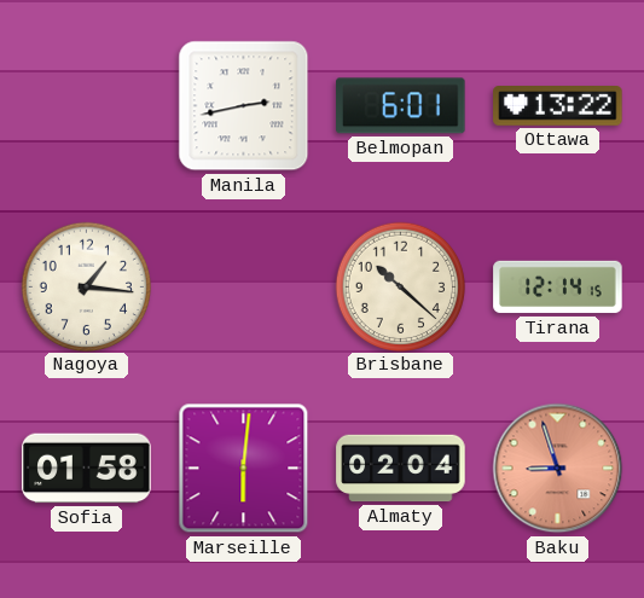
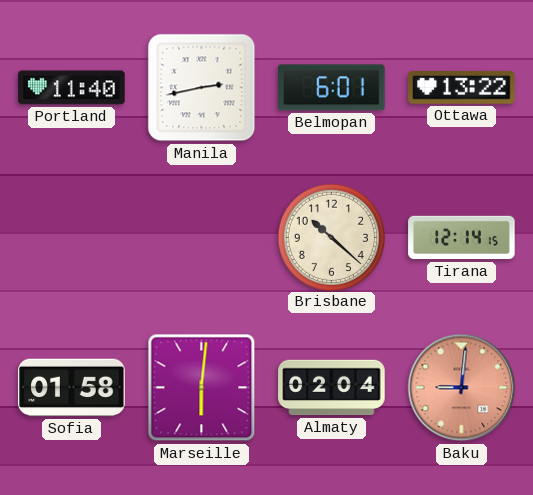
Portland: none -> 11:40
Nagoya: 1:16 -> none
Baku: 8:57 -> 9:01
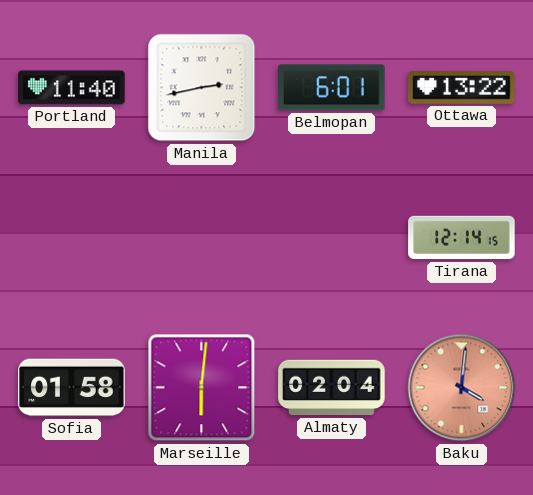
Brisbane: 10:22 -> none
Baku: 9:01 -> 4:01
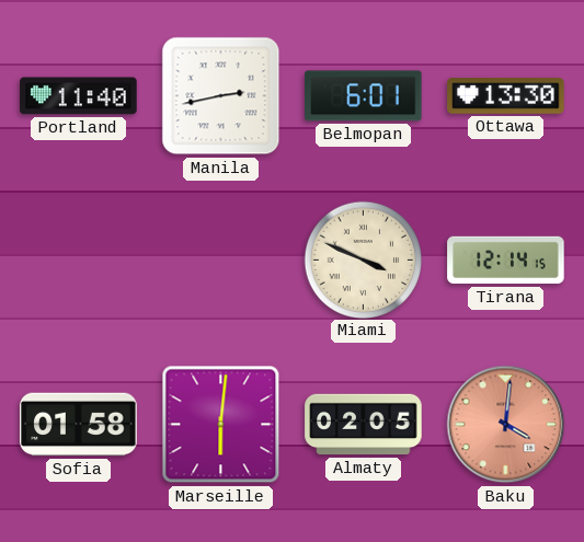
Ottawa: 13:22 -> 13:30
Miami: none -> 3:49
Almaty: 02:04 -> 02:05
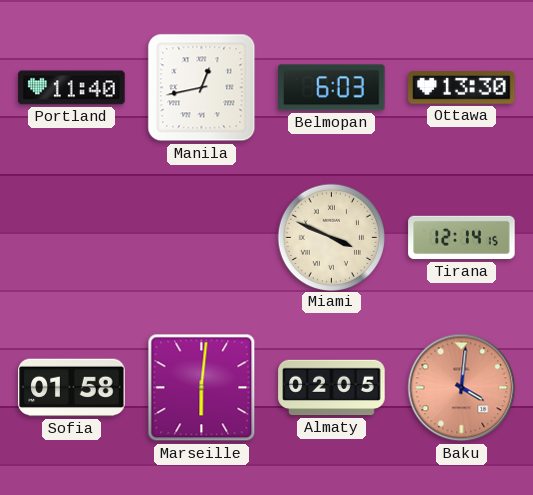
Manila: 2:43 -> 12:43
Belmopan: 6:01 -> 6:03
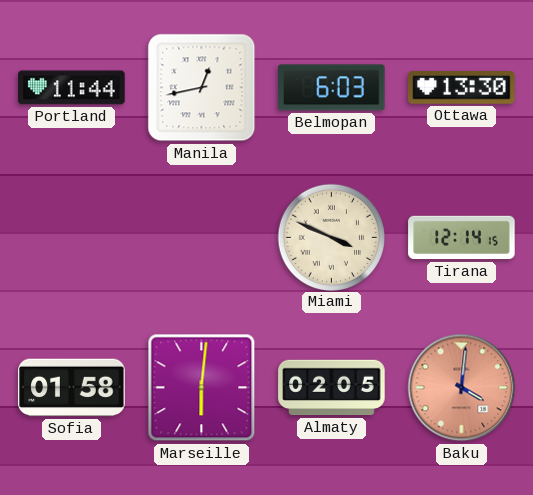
Portland: 11:40 -> 11:44
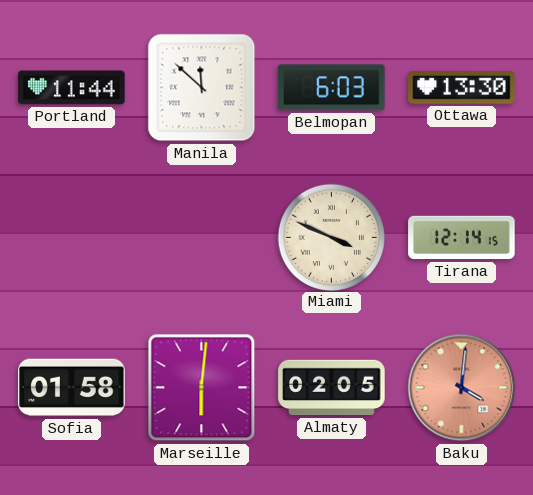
Manila: 12:43 -> 11:52
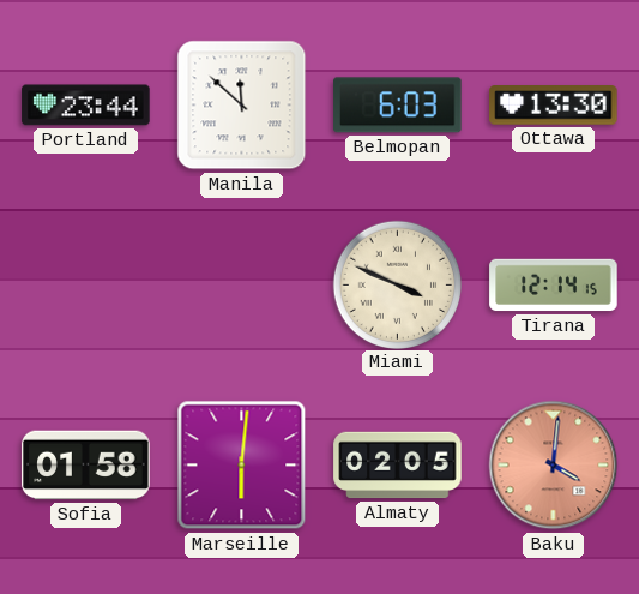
Portland: 11:44 -> 23:44
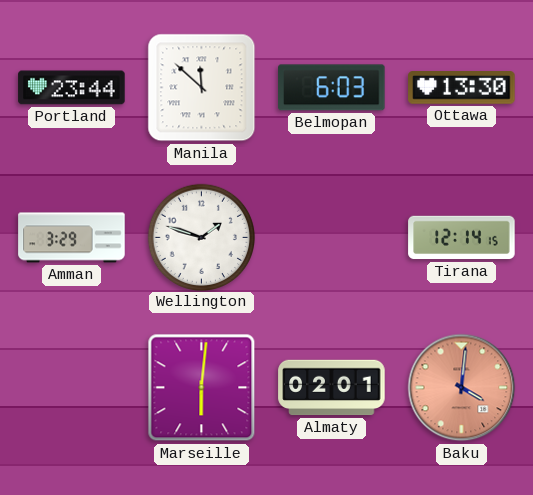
Amman: none -> 3:29
Wellington: none -> 1:48
Miami: 3:49 -> none
Sofia: 01:58 -> none
Almaty: 02:05 -> 02:01
